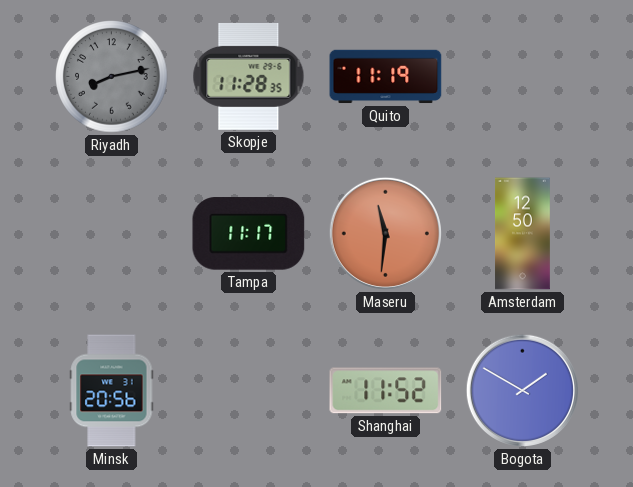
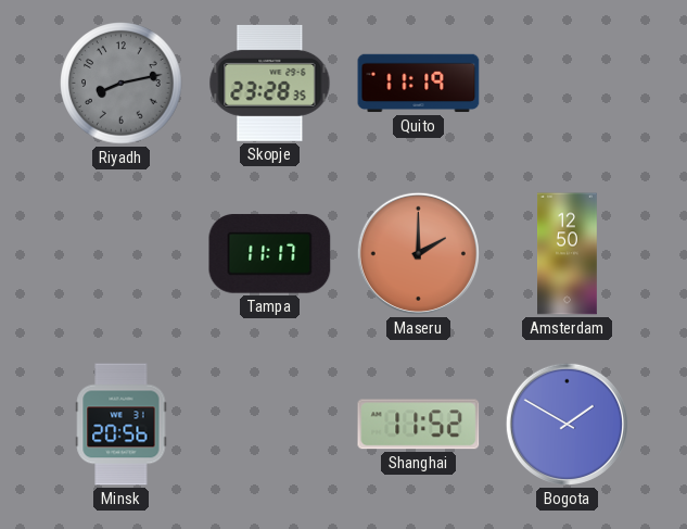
Skopje: 11:28 -> 23:28
Maseru: 11:31 -> 2:00
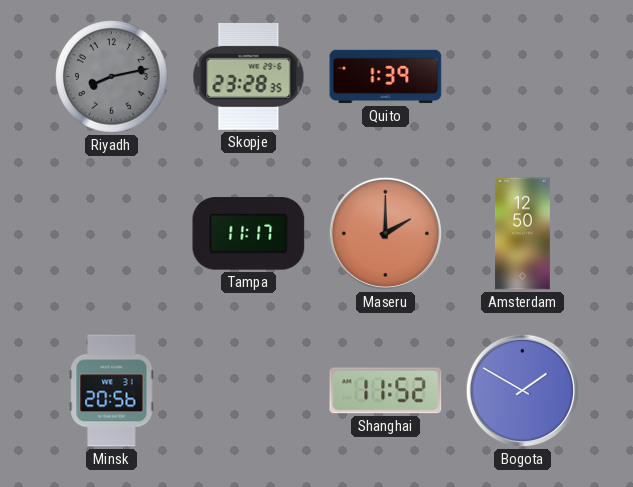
Quito: 11:19 -> 1:39
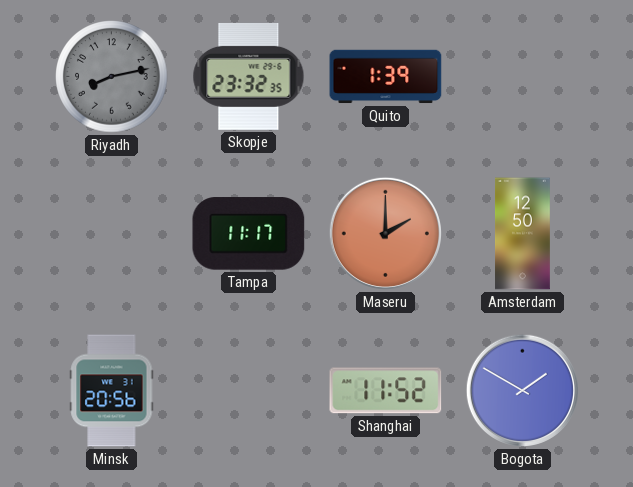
Skopje: 23:28 -> 23:32
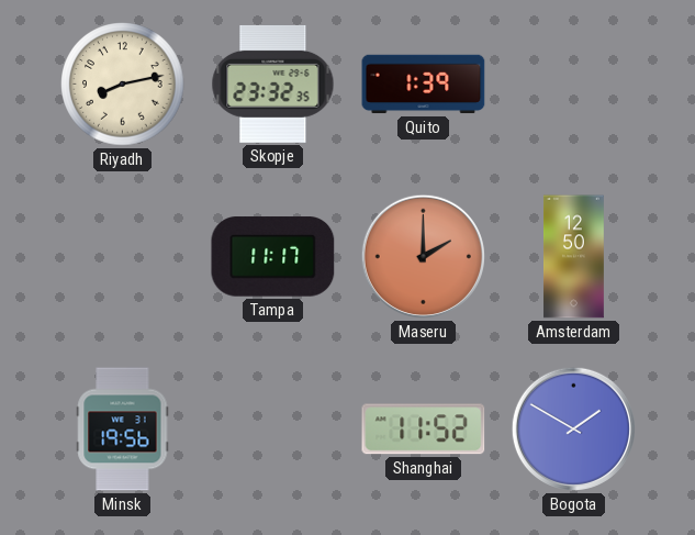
Riyadh dial: grey -> cream
Minsk: 20:56 -> 19:56
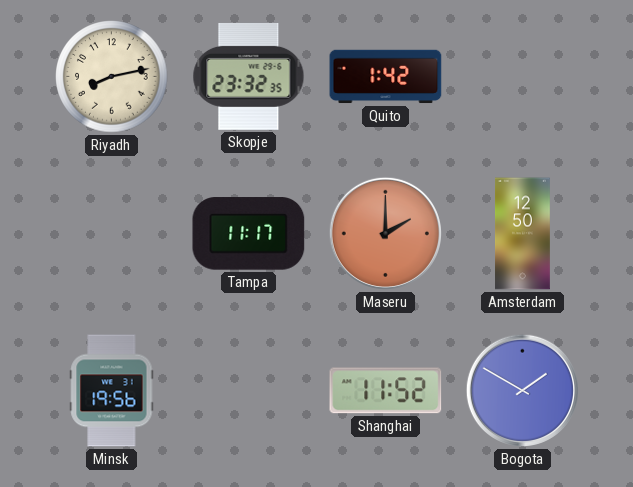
Quito: 1:39 -> 1:42
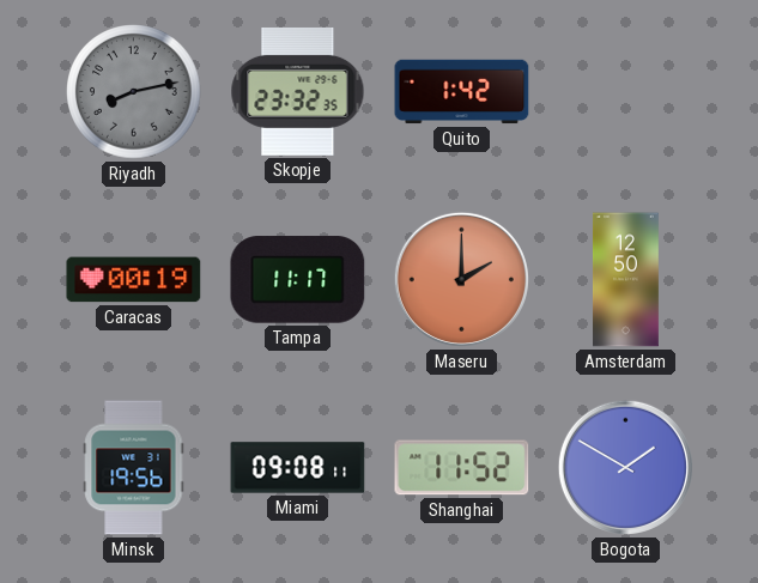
Riyadh dial: cream -> grey
Caracas: none -> 00:19
Miami: none -> 09:08
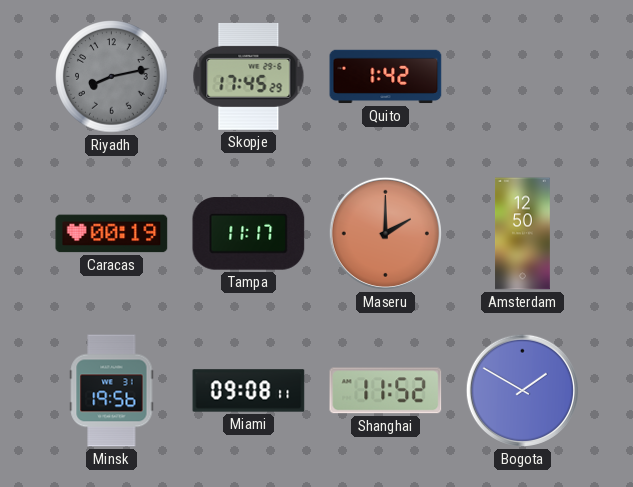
Skopje: 23:32 -> 17:45
